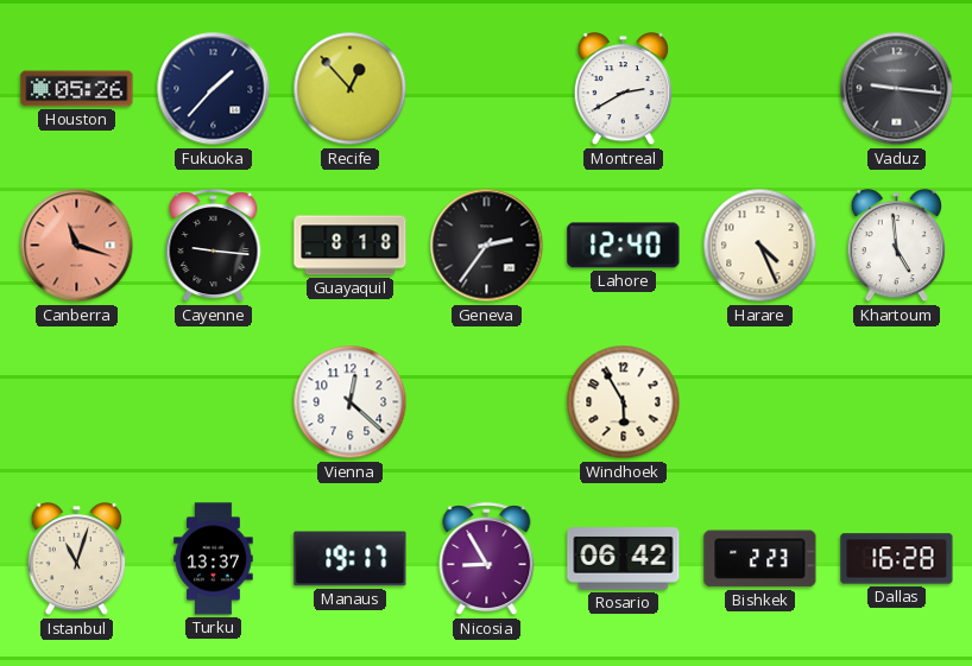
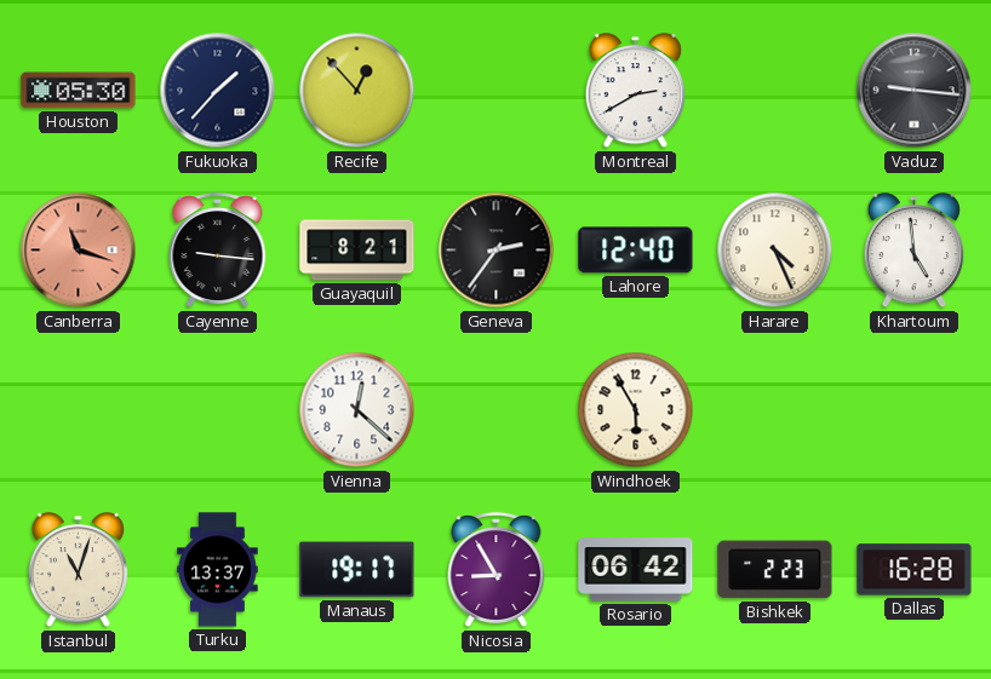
Houston: 05:26 -> 05:30
Guayaquil: 8:18 -> 8:21
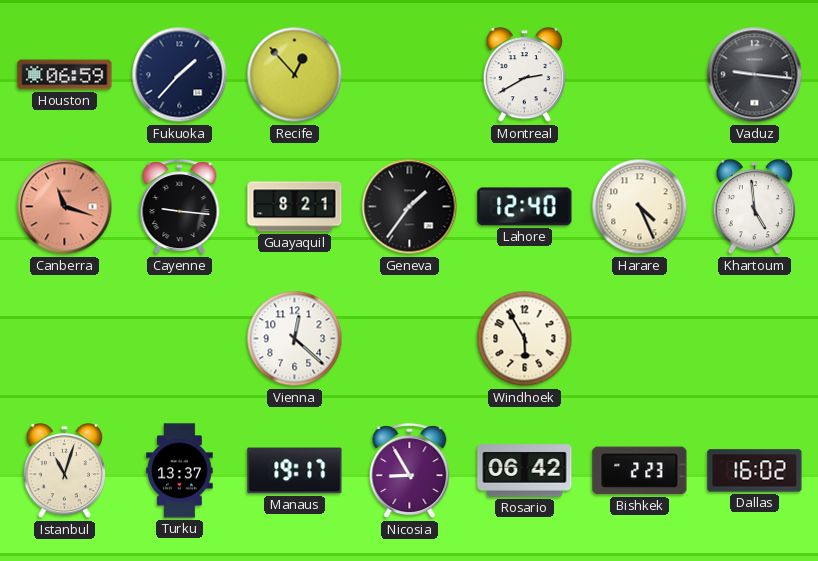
Houston: 05:30 -> 06:59
Geneva: 2:36 -> 1:36
Dallas: 16:28 -> 16:02
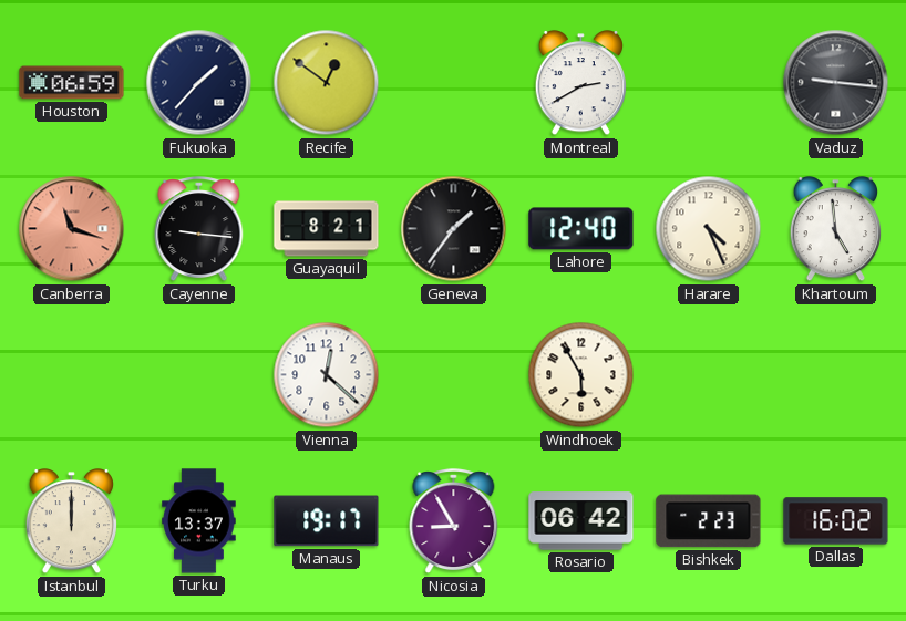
Recife: 12:53 -> 12:51
Istanbul: 11:03 -> 12:00
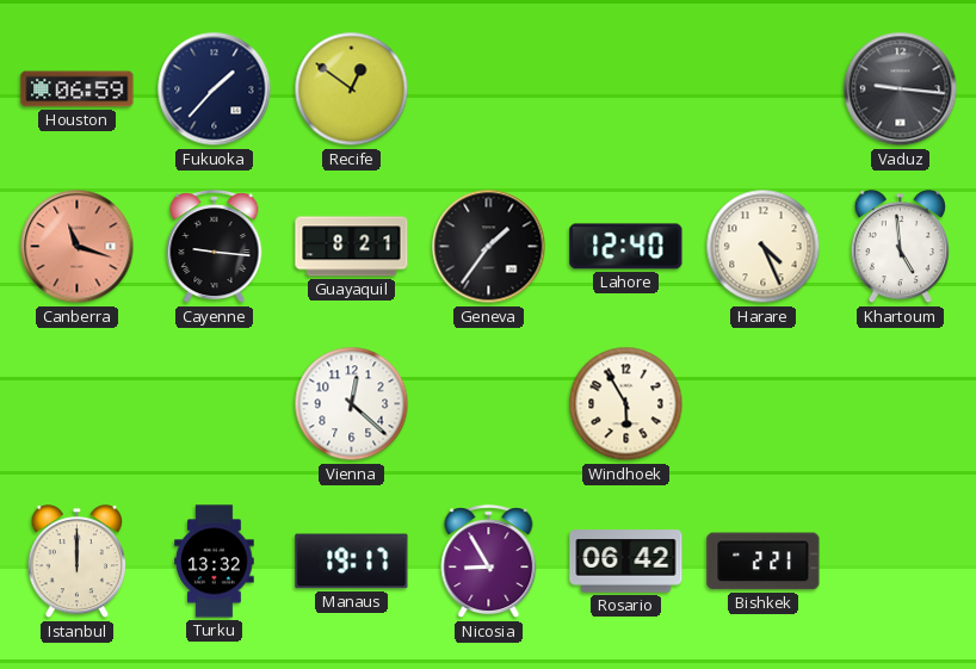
Montreal: 2:40 -> none
Turku: 13:37 -> 13:32
Bishkek: 2:23 -> 2:21
Dallas: 16:02 -> none
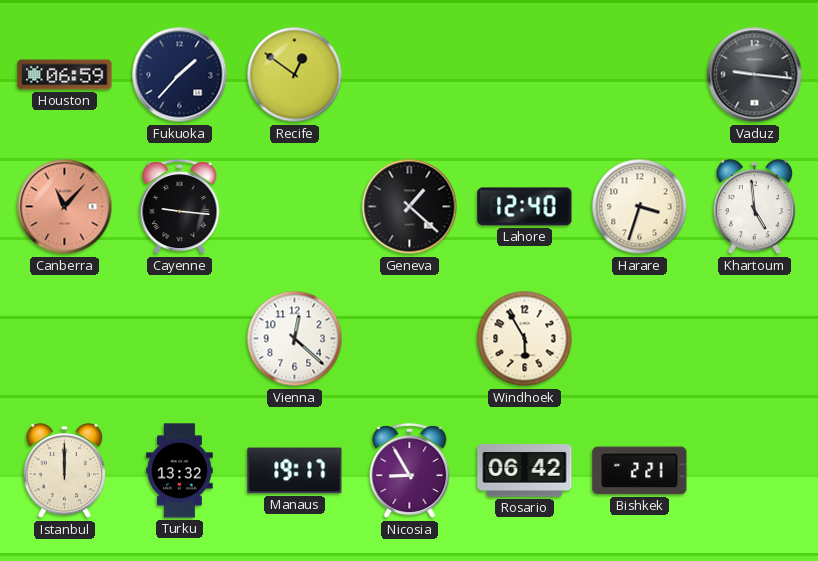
Canberra: 11:18 -> 11:07
Guayaquil: 8:21 -> none
Geneva: 1:36 -> 1:22
Harare: 4:26 -> 3:33
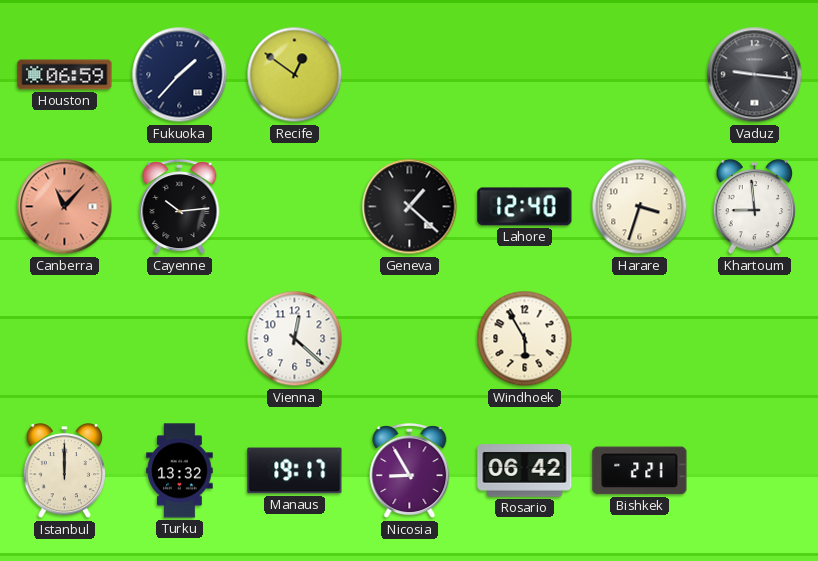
Cayenne: 9:16 -> 10:14
Khartoum: 4:59 -> 8:59
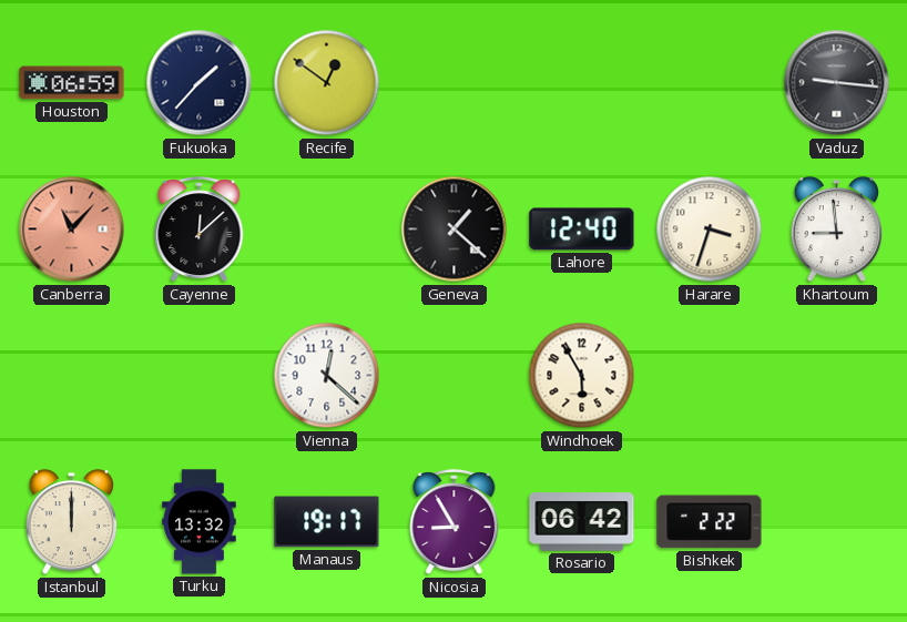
Cayenne: 10:14 -> 12:08
Bishkek: 2:21 -> 2:22
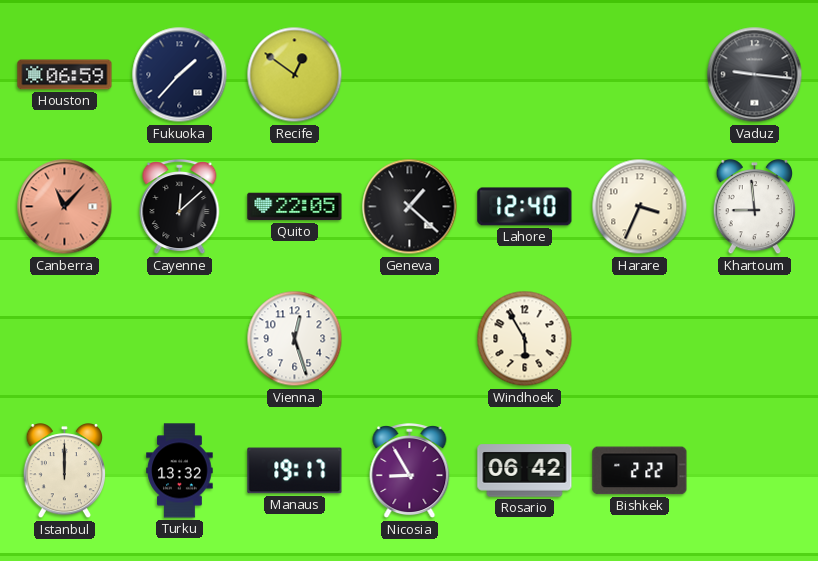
Quito: none -> 22:05
Harare: 3:33 -> 3:34
Vienna: 12:22 -> 12:27
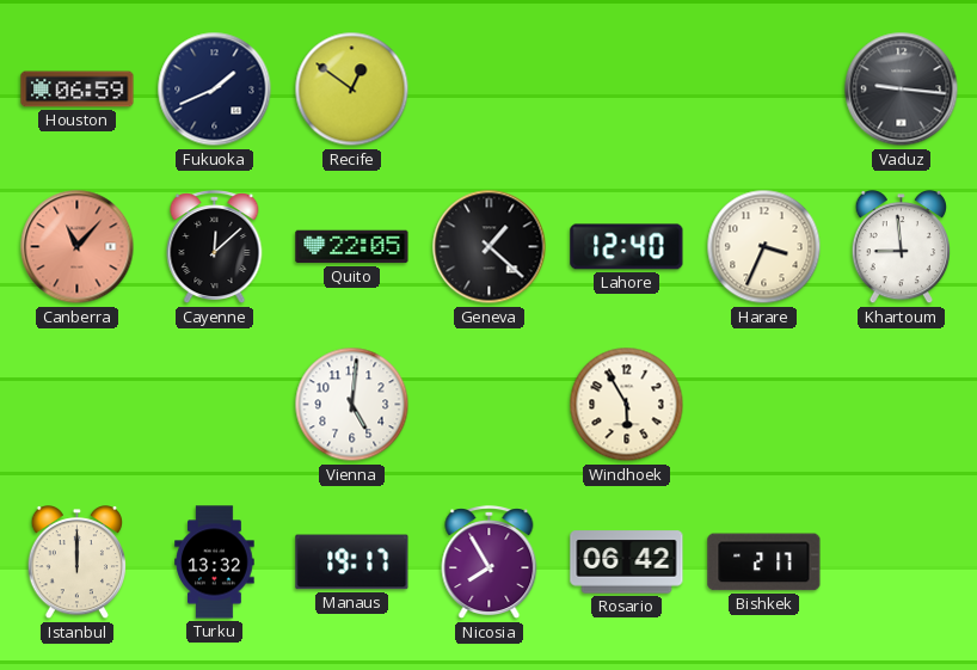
Fukuoka: 1:37 -> 1:41
Vienna: 12:27 -> 5:01
Nicosia: 8:55 -> 7:55
Bishkek: 2:22 -> 2:17
